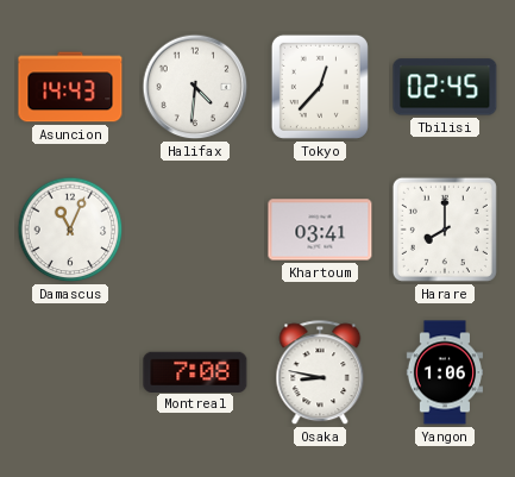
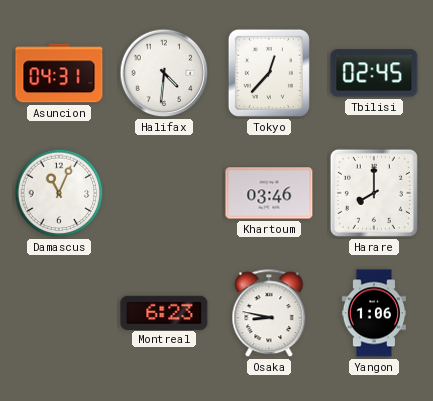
Asuncion: 14:43 -> 04:31
Khartoum: 03:41 -> 03:46
Montreal: 7:08 -> 6:23
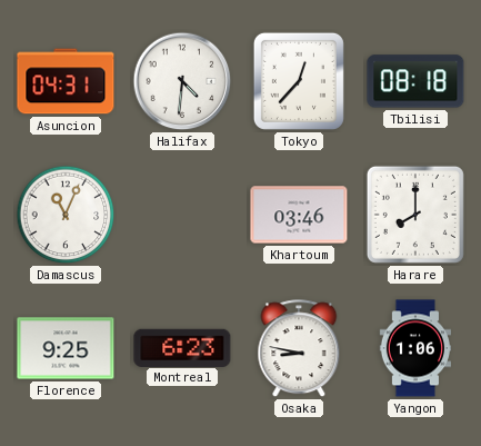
Tbilisi: 02:45 -> 08:18
Florence: none -> 9:25
